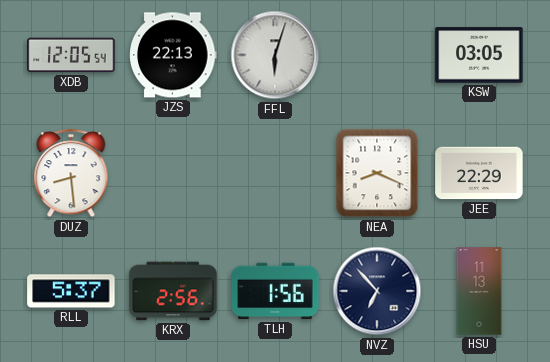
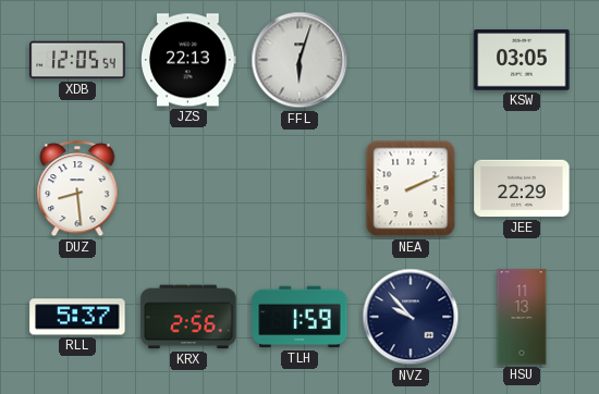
NEA: 8:19 -> 2:11
TLH: 1:56 -> 1:59
NVZ: 6:53 -> 9:53
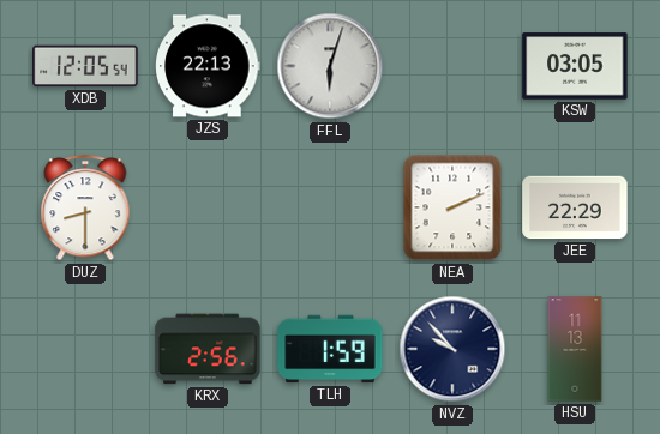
DUZ: 8:29 -> 8:30
RLL: 5:37 -> none
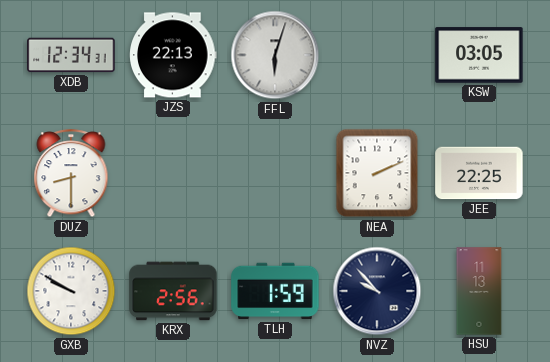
XDB: 12:05 -> 12:34
JEE: 22:29 -> 22:25
GXB: none -> 9:50
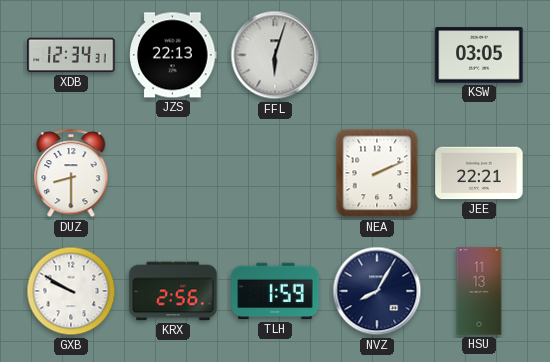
JEE: 22:25 -> 22:21
NVZ: 9:53 -> 8:05
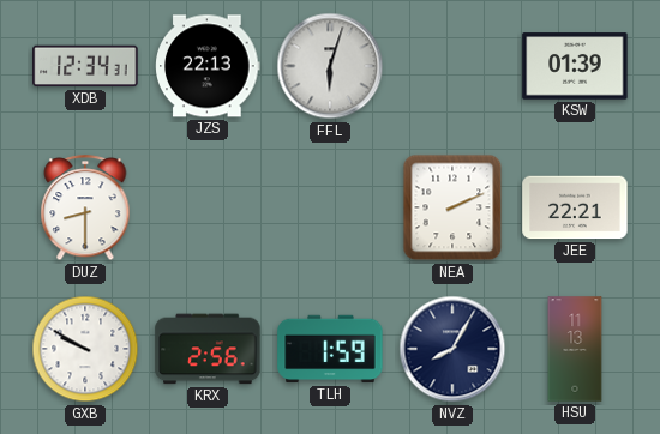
KSW: 03:05 -> 01:39
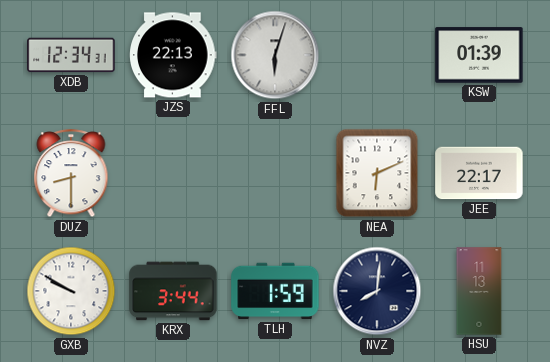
NEA: 2:11 -> 6:11
JEE: 22:21 -> 22:17
KRX: 2:56 -> 3:44
NVZ: 8:05 -> 8:01
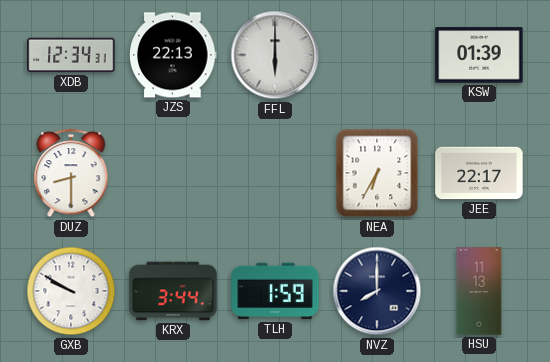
FFL: 6:03 -> 6:00
NEA: 6:11 -> 6:35
NVZ: 8:01 -> 8:00
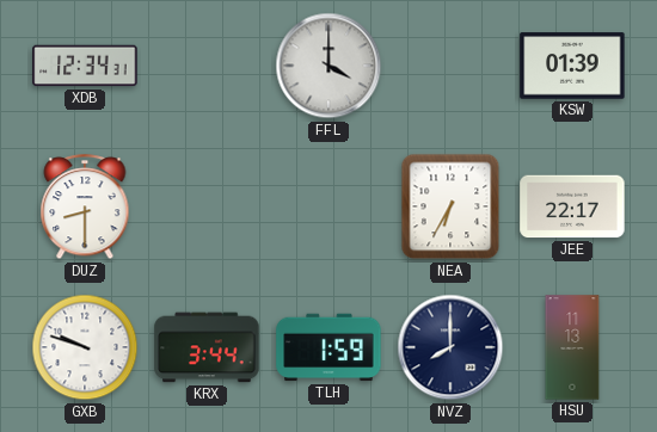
JZS: 22:13 -> none
FFL: 6:00 -> 4:00
GXB: 9:50 -> 9:48
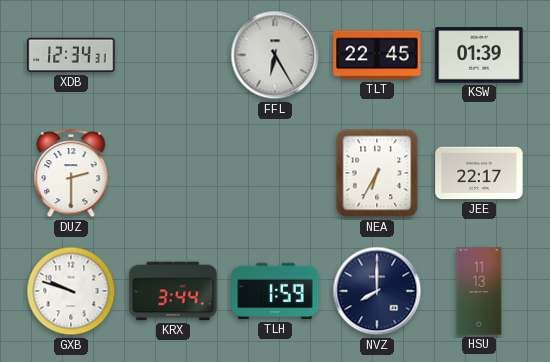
FFL: 4:00 -> 6:25
TLT: none -> 22:45
DUZ: 8:30 -> 2:30
